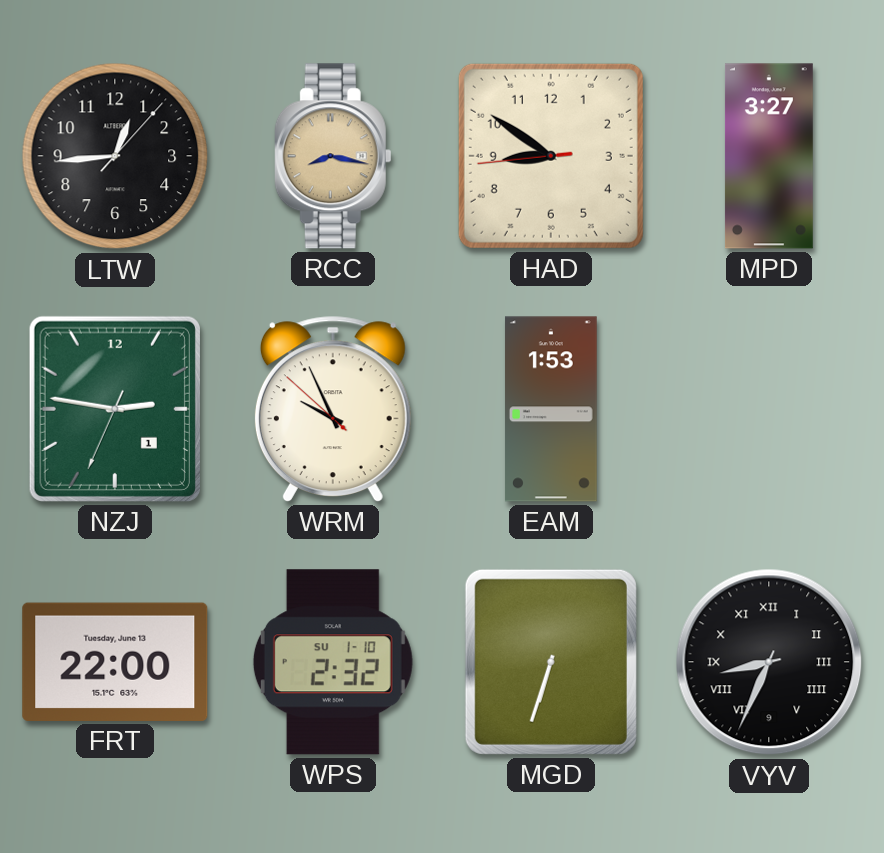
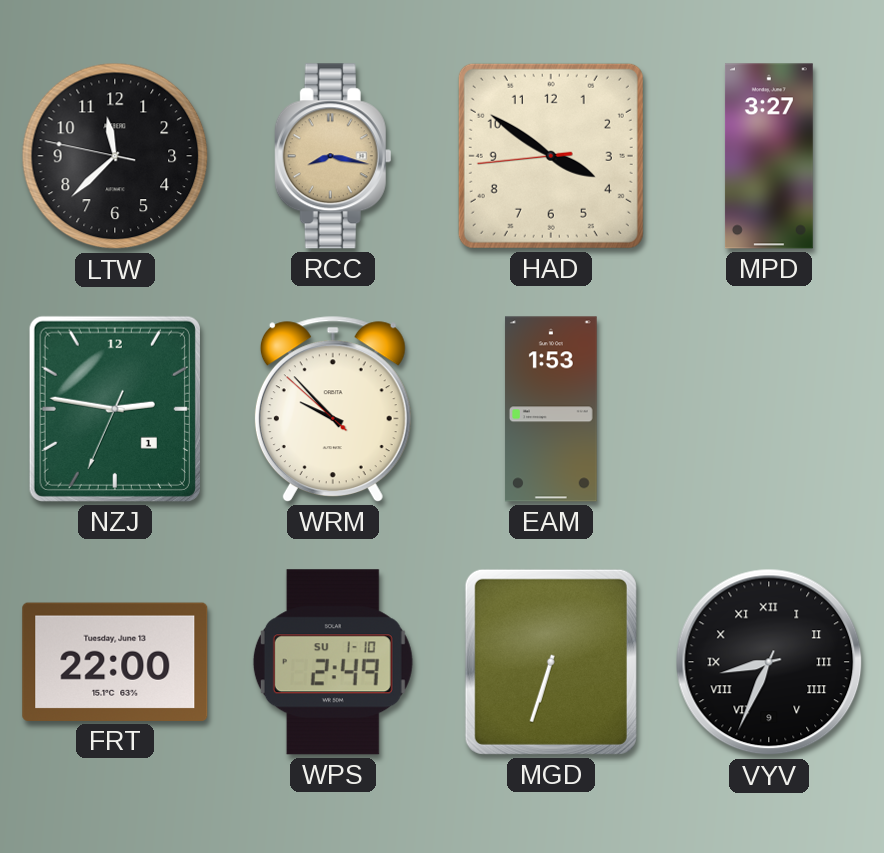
LTW: 12:44 -> 11:37
HAD: 8:50 -> 3:50
WRM: 9:55 -> 9:52
WPS: 2:32 -> 2:49
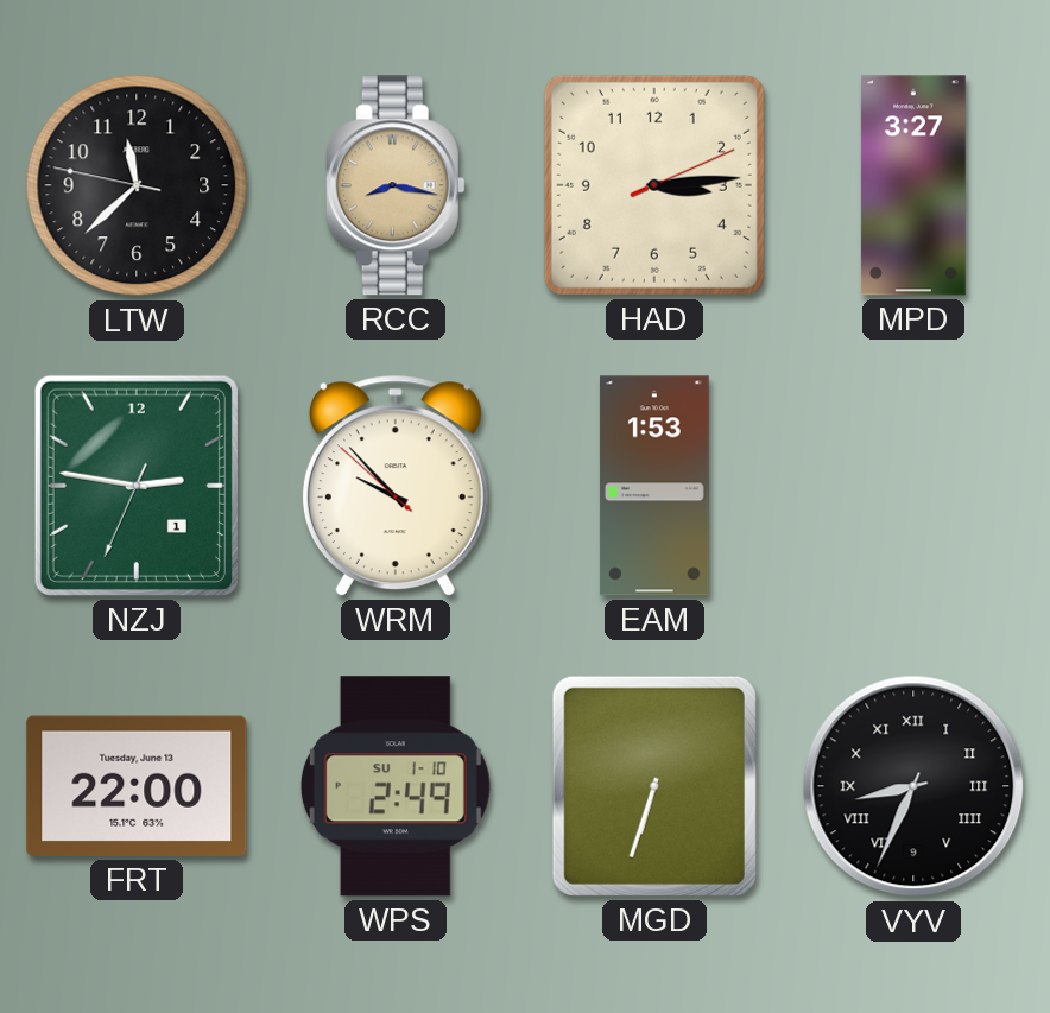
HAD: 3:50 -> 3:14
